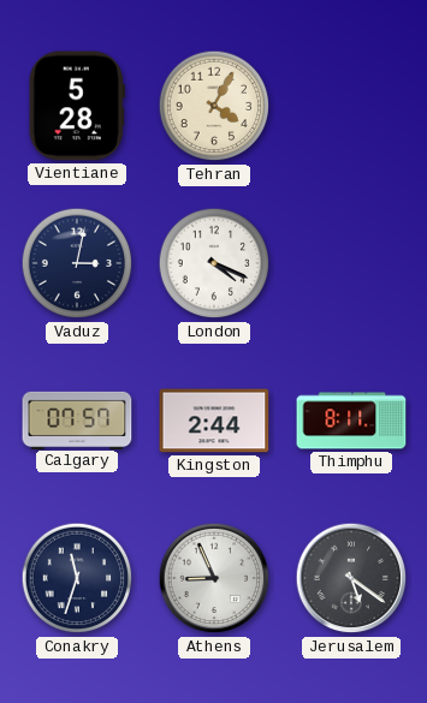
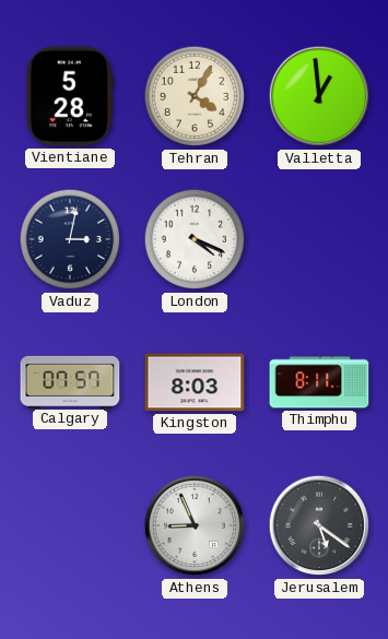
Valletta: none -> 12:59
Kingston: 2:44 -> 8:03
Conakry: 11:33 -> none
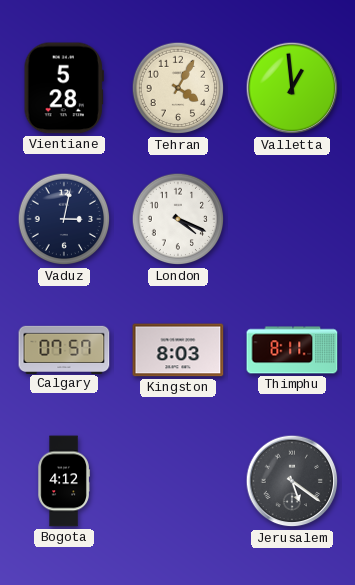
Bogota: none -> 4:12
Athens: 8:56 -> none
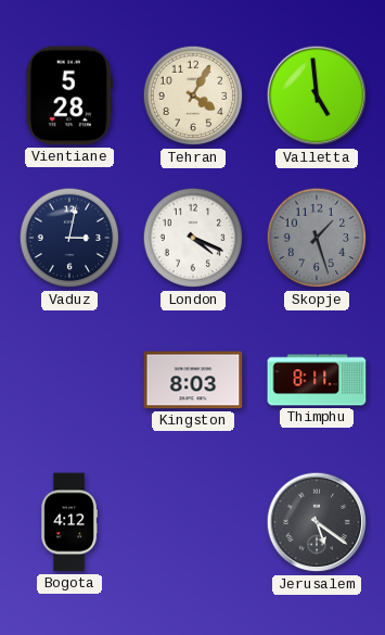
Valletta: 12:59 -> 4:59
Skopje: none -> 1:27
Calgary: 07:57 -> none
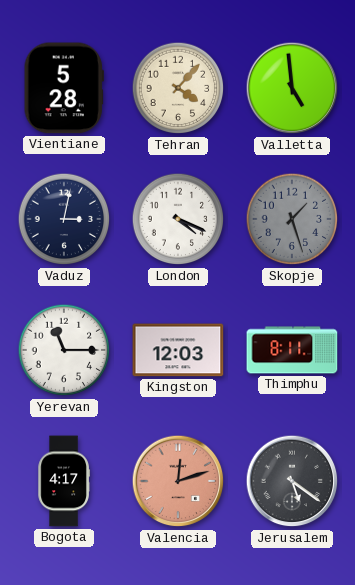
Tehran: 4:05 -> 4:07
Yerevan: none -> 11:15
Kingston: 8:03 -> 12:03
Bogota: 4:12 -> 4:17
Valencia: none -> 12:12
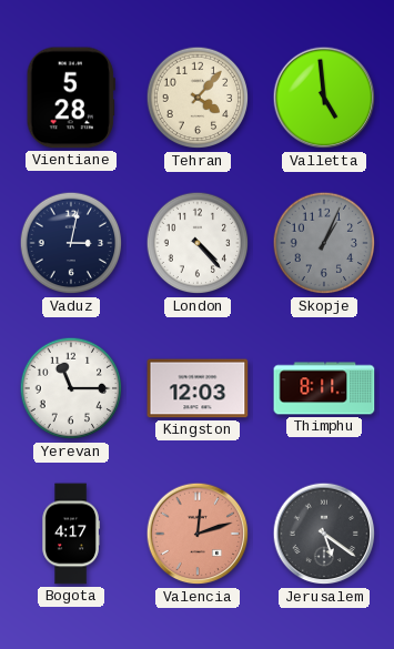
London: 4:19 -> 4:23
Skopje: 1:27 -> 1:04
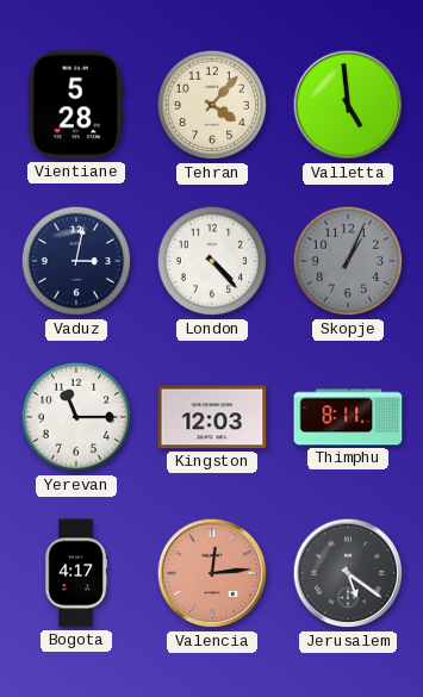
Valencia: 12:12 -> 12:14
